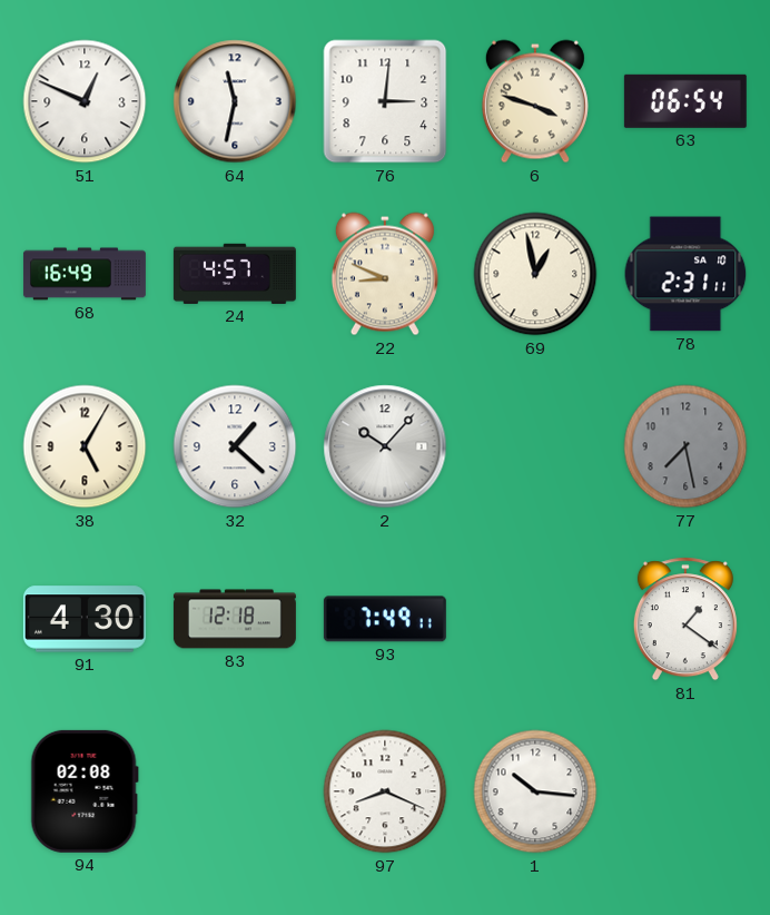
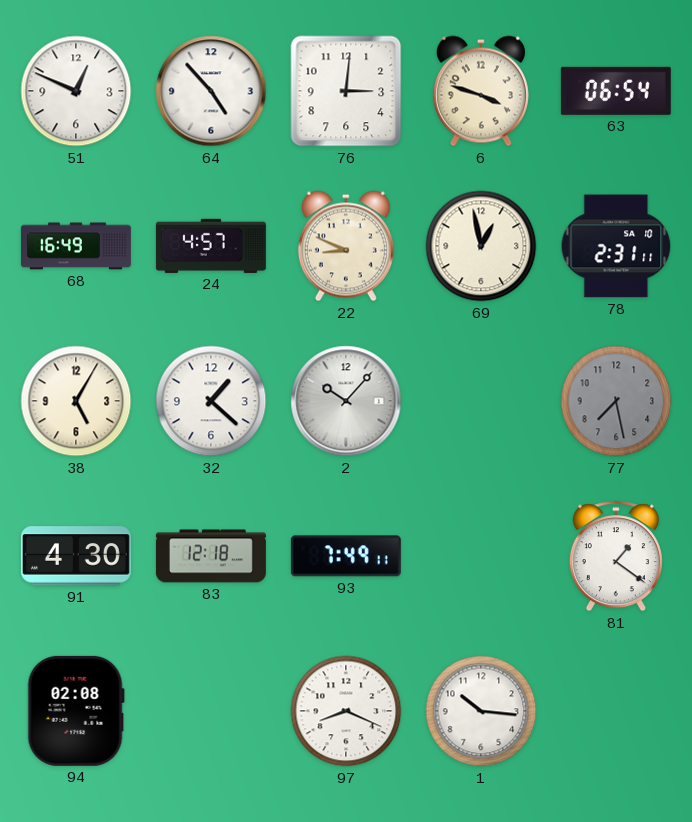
64: 11:32 -> 4:53
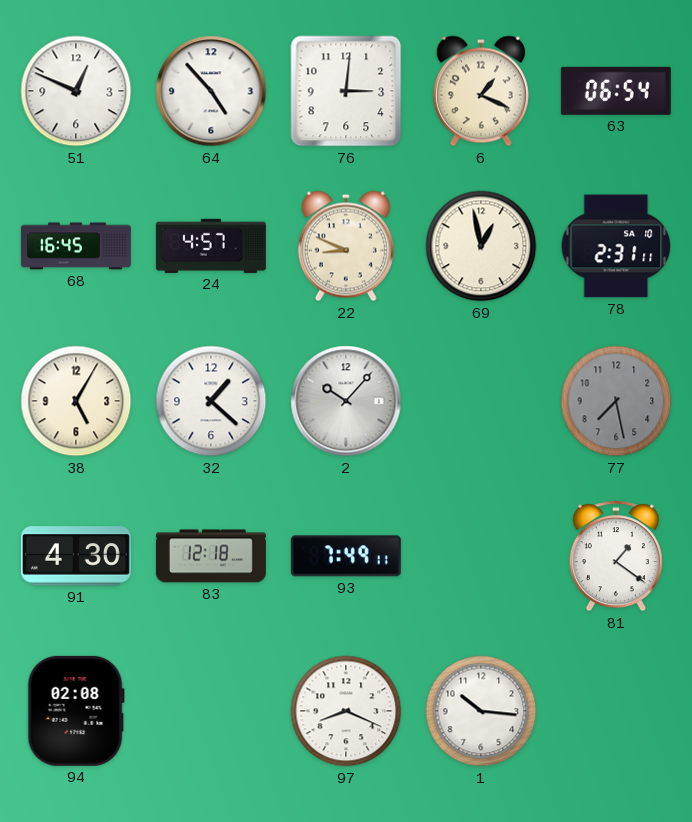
6: 3:48 -> 1:19
68: 16:49 -> 16:45
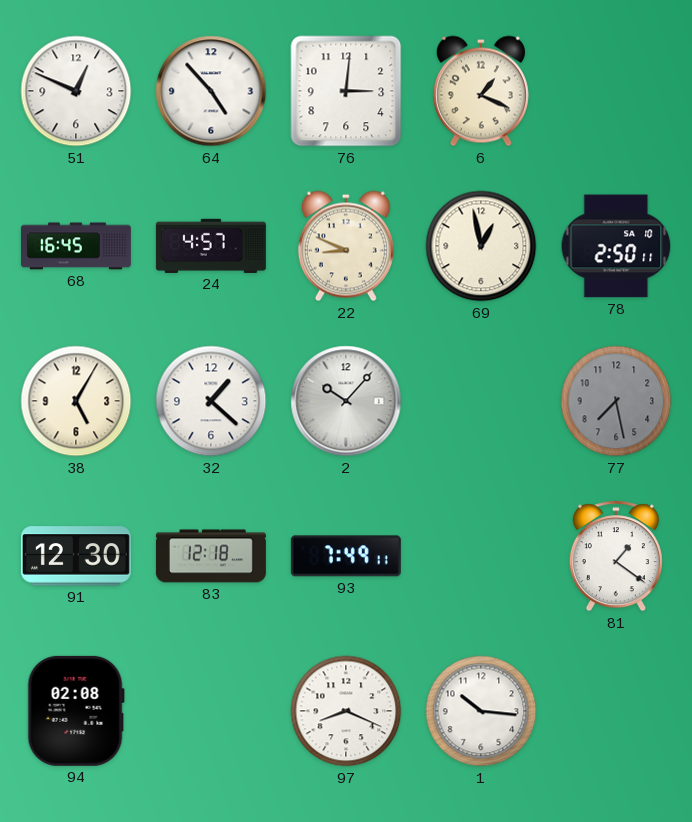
63: 06:54 -> none
78: 2:31 -> 2:50
91: 4:30 -> 12:30
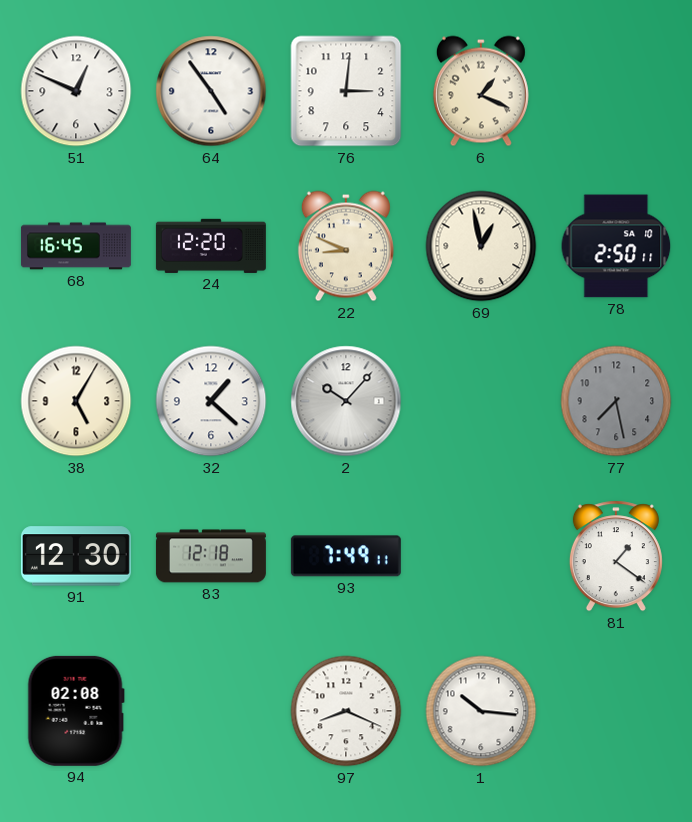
64: 4:53 -> 4:54
24: 4:57 -> 12:20
